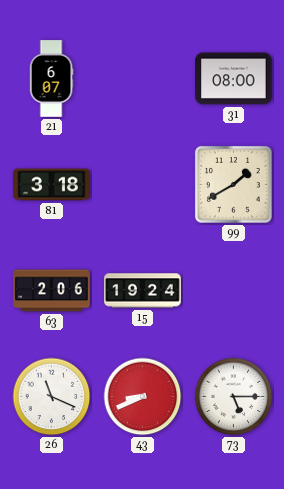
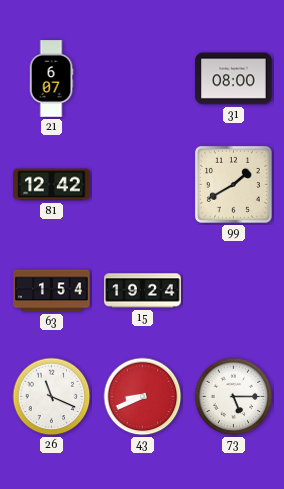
81: 3:18 -> 12:42
63: 2:06 -> 1:54
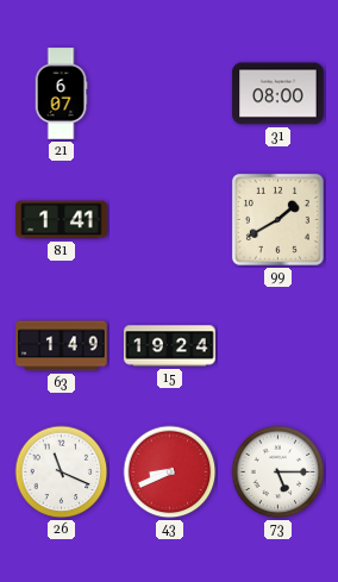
81: 12:42 -> 1:41
63: 1:54 -> 1:49
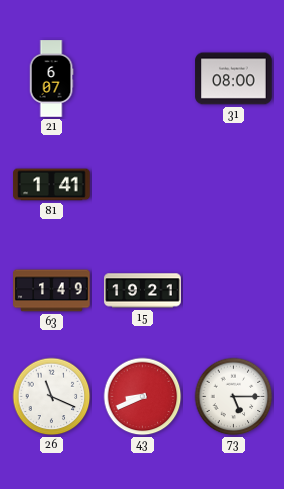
99: 1:40 -> none
15: 19:24 -> 19:21
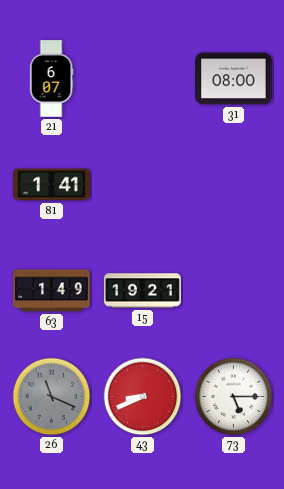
26 dial: white -> grey
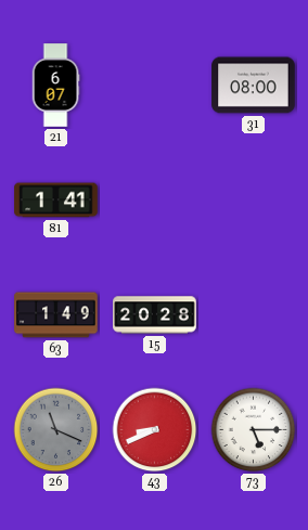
15: 19:21 -> 20:28
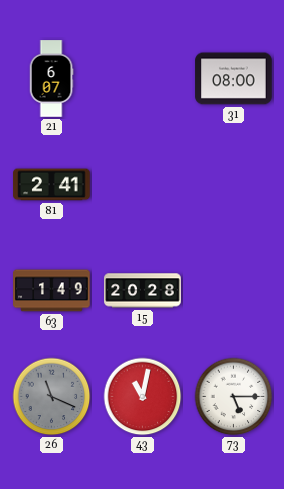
81: 1:41 -> 2:41
43: 8:41 -> 11:02
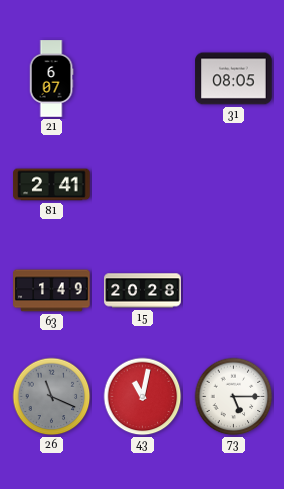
31: 08:00 -> 08:05
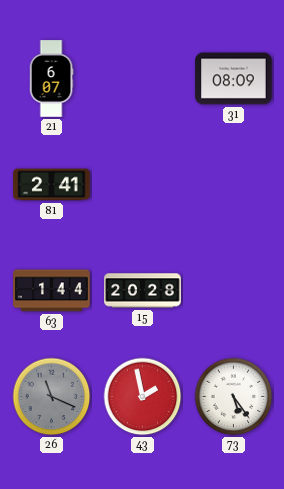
31: 08:05 -> 08:09
63: 1:49 -> 1:44
43: 11:02 -> 1:58
73: 5:15 -> 5:24
